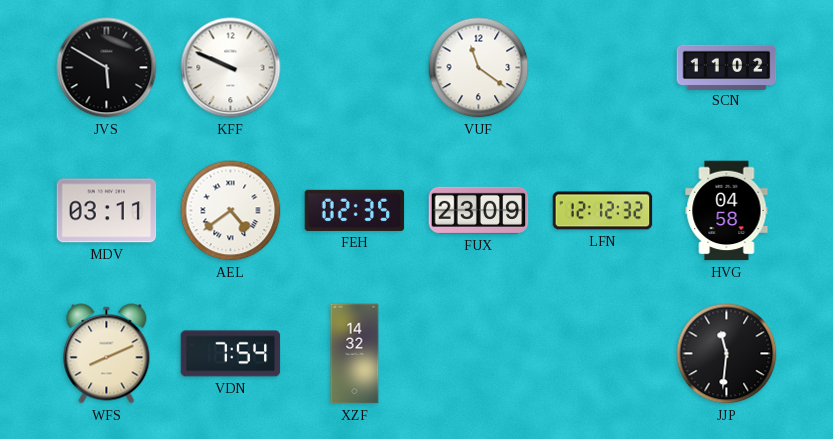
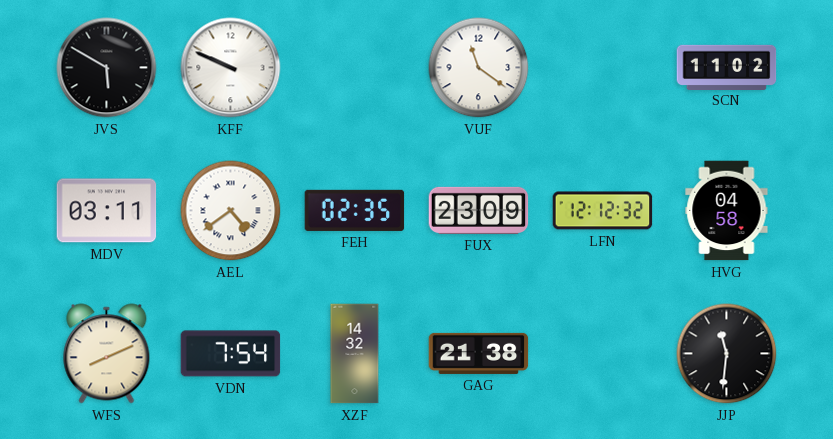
GAG: none -> 21:38
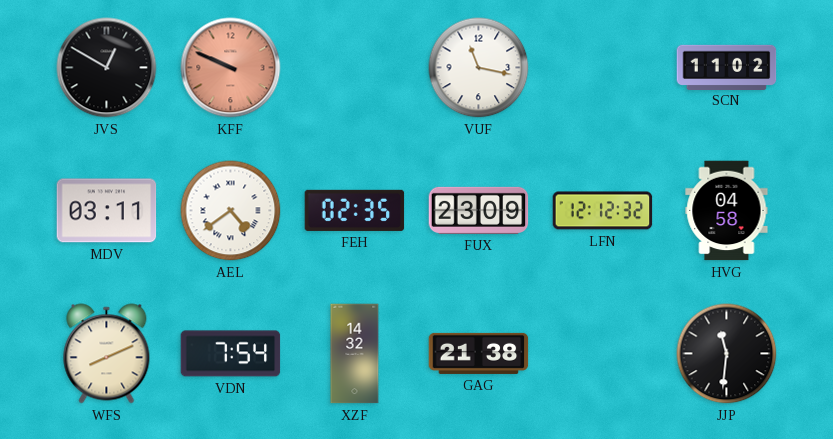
JVS: 5:50 -> 12:50
KFF dial: white -> salmon
VUF: 11:21 -> 11:17
